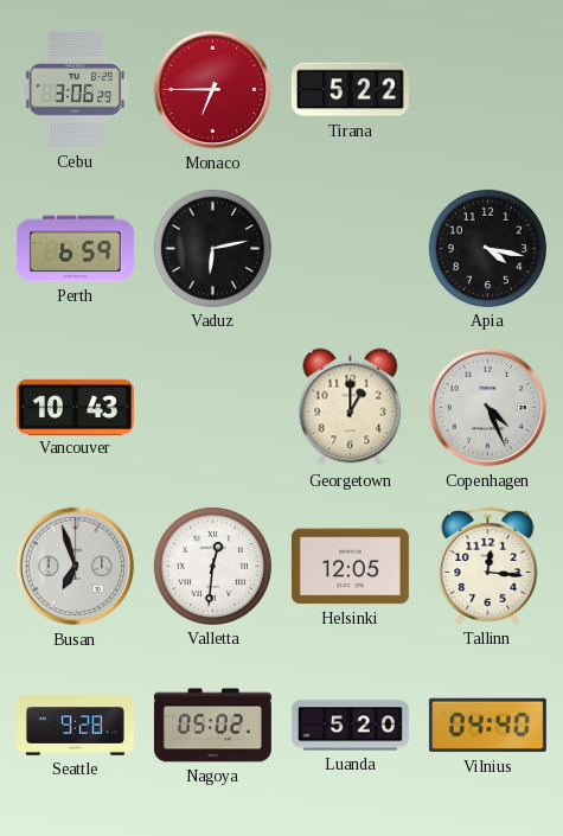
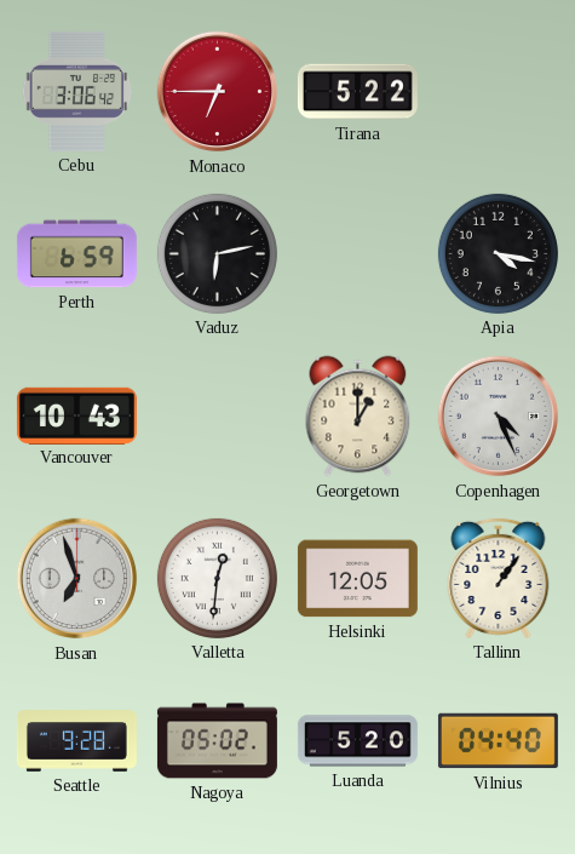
Cebu: 3:06:29 -> 3:06:42
Tallinn: 12:16 -> 1:06
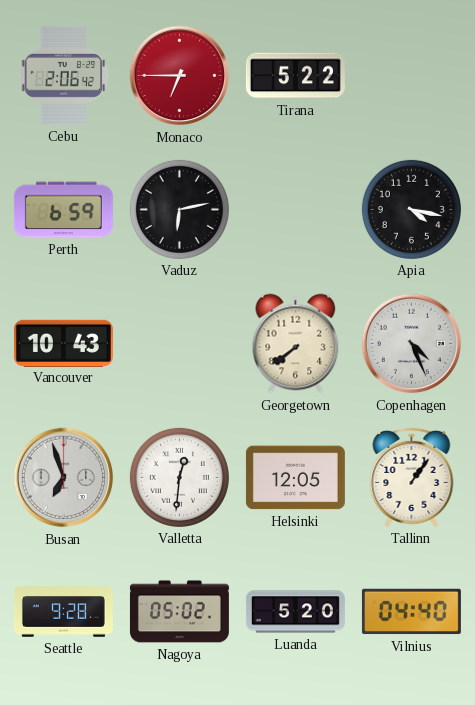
Cebu: 3:06 -> 2:06
Georgetown: 1:00 -> 7:39
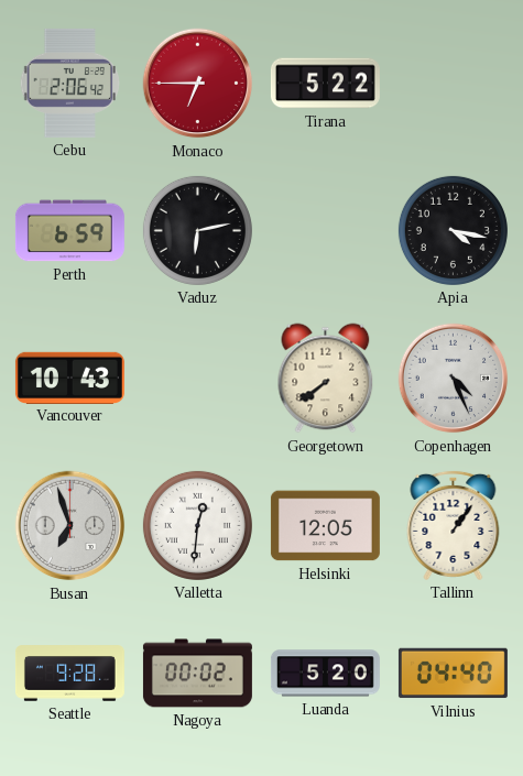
Nagoya: 05:02 -> 00:02
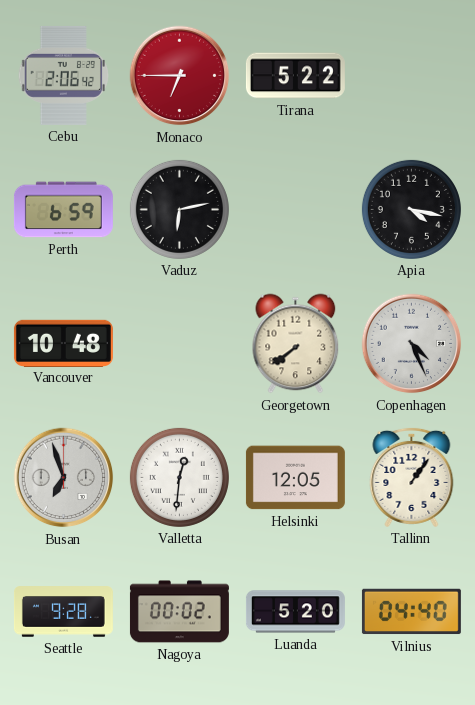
Vancouver: 10:43 -> 10:48
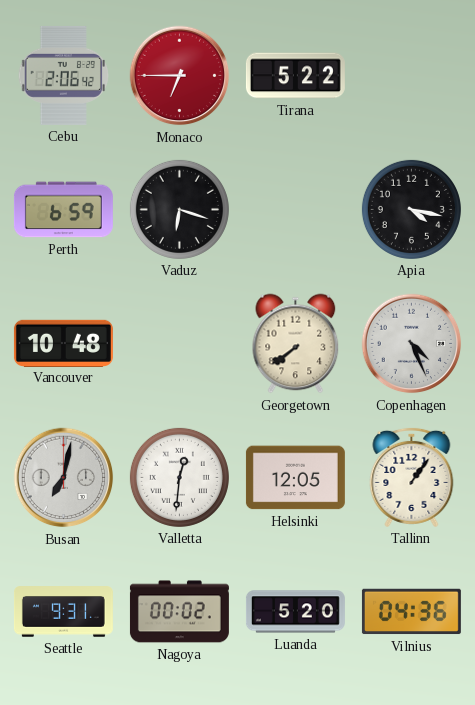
Vaduz: 6:13 -> 6:18
Busan: 6:57 -> 7:02
Seattle: 9:28 -> 9:31
Vilnius: 04:40 -> 04:36
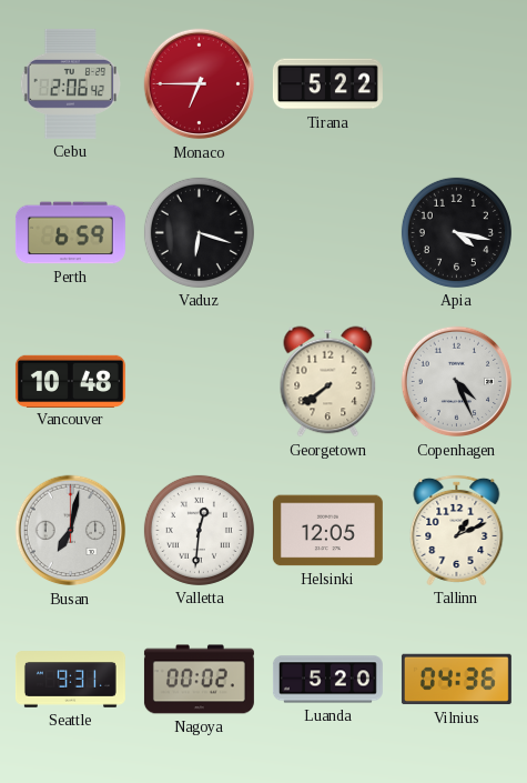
Tallinn: 1:06 -> 1:11
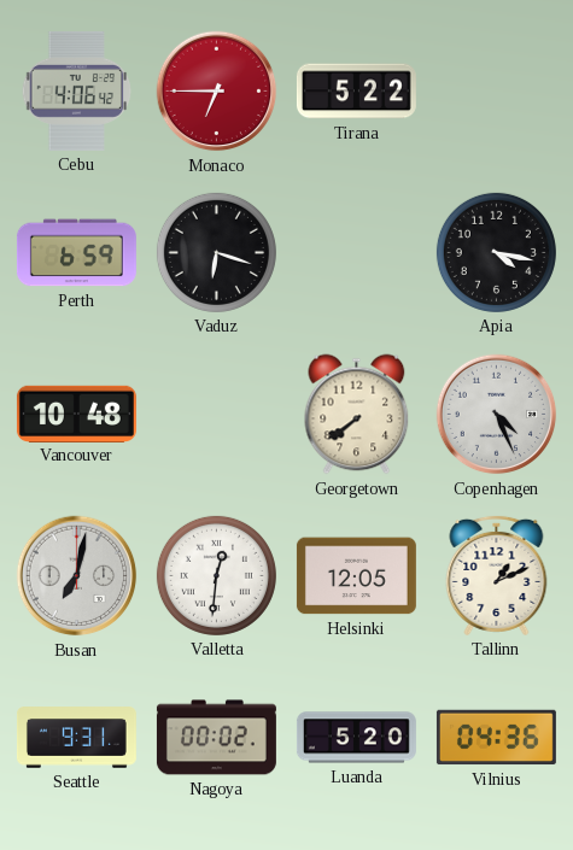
Cebu: 2:06 -> 4:06
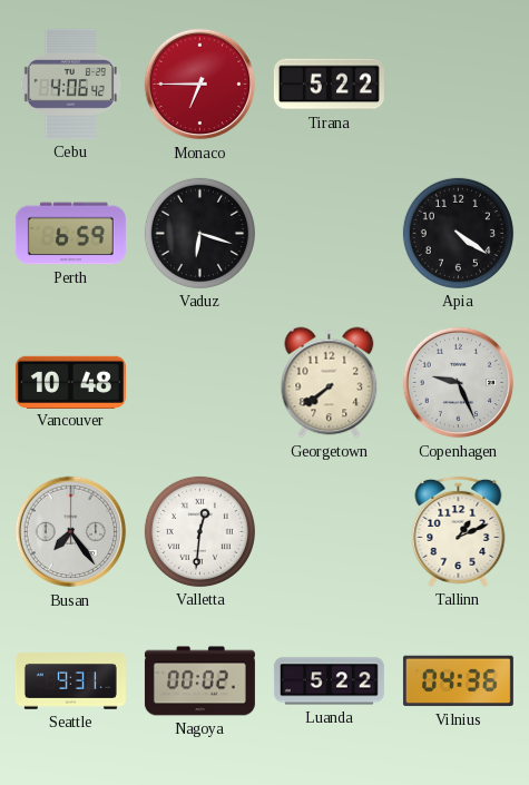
Apia: 4:17 -> 4:21
Copenhagen: 4:26 -> 9:26
Busan: 7:02 -> 7:24
Helsinki: 12:05 -> none
Luanda: 5:20 -> 5:22
